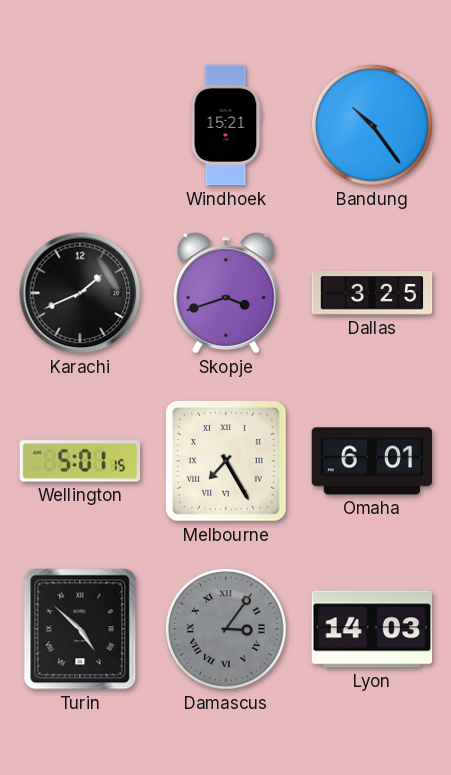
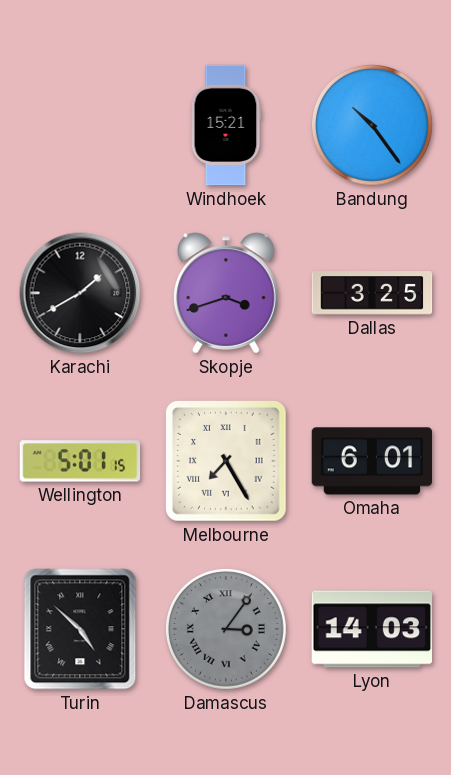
Karachi: 1:41 -> 1:40
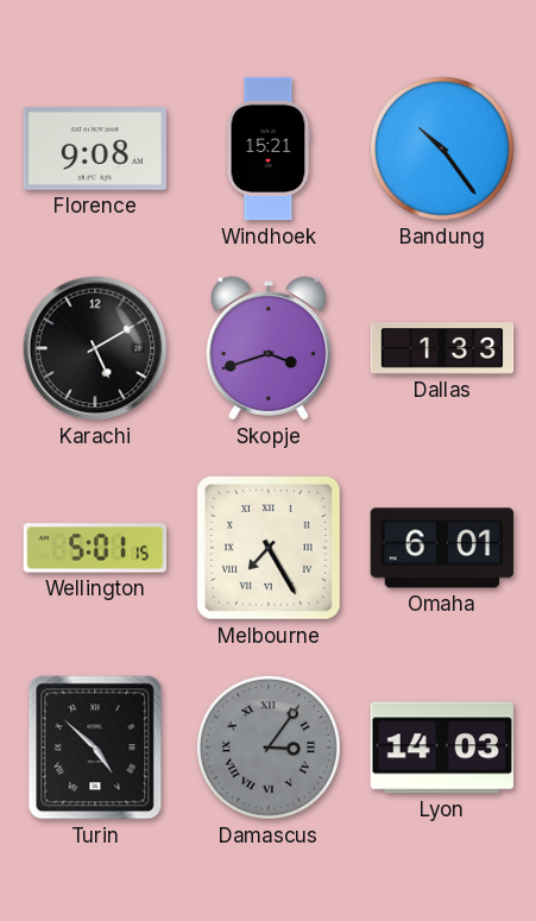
Florence: none -> 9:08
Karachi: 1:40 -> 5:10
Dallas: 3:25 -> 1:33
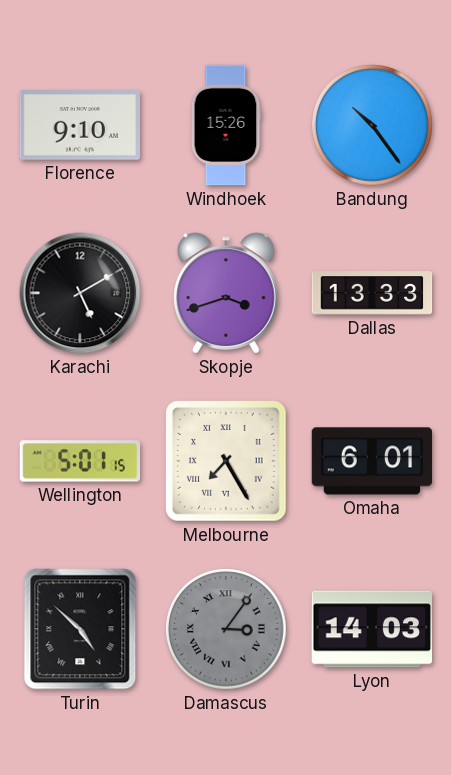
Florence: 9:08 -> 9:10
Windhoek: 15:21 -> 15:26
Dallas: 1:33 -> 13:33
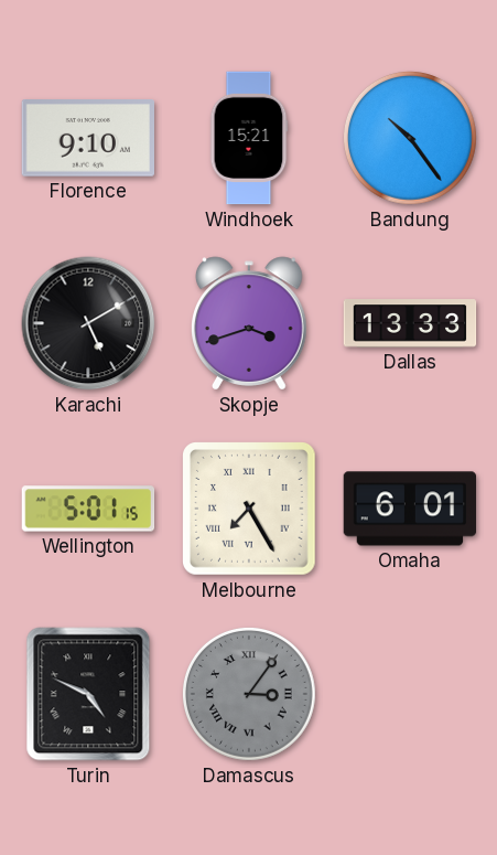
Windhoek: 15:26 -> 15:21
Turin: 4:52 -> 4:49
Lyon: 14:03 -> none
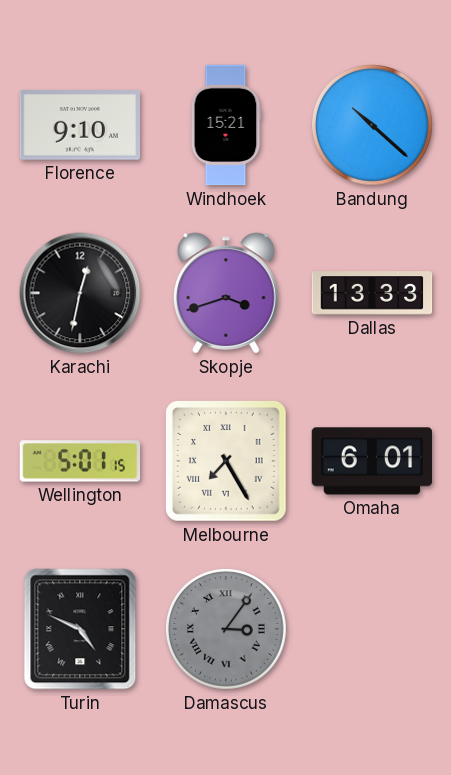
Bandung: 10:24 -> 10:22
Karachi: 5:10 -> 12:32
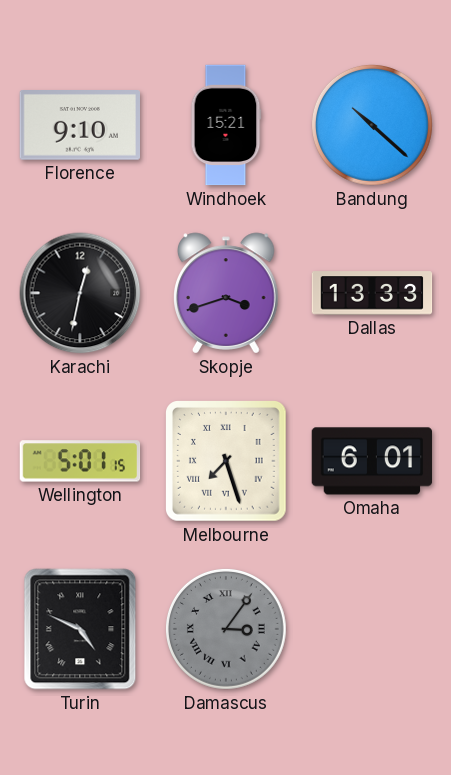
Melbourne: 7:25 -> 7:27
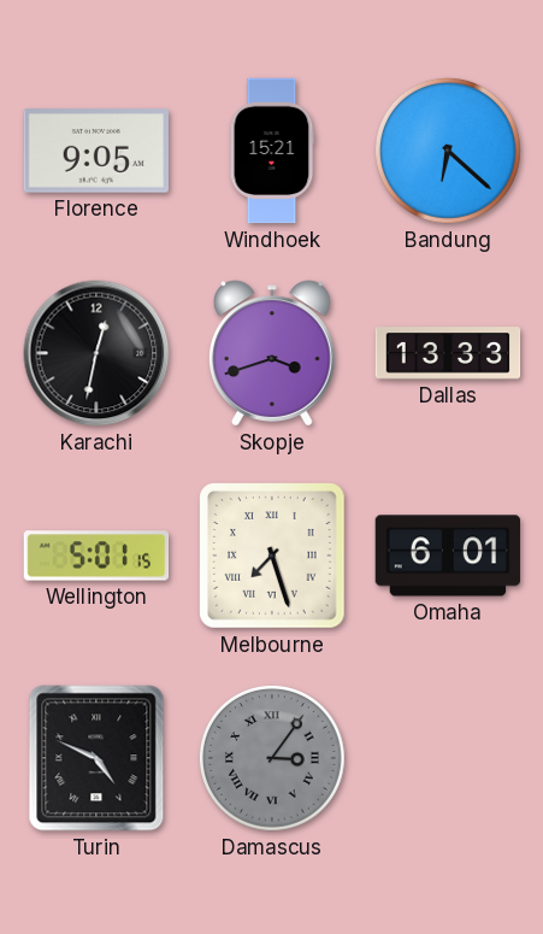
Florence: 9:10 -> 9:05
Bandung: 10:22 -> 6:22
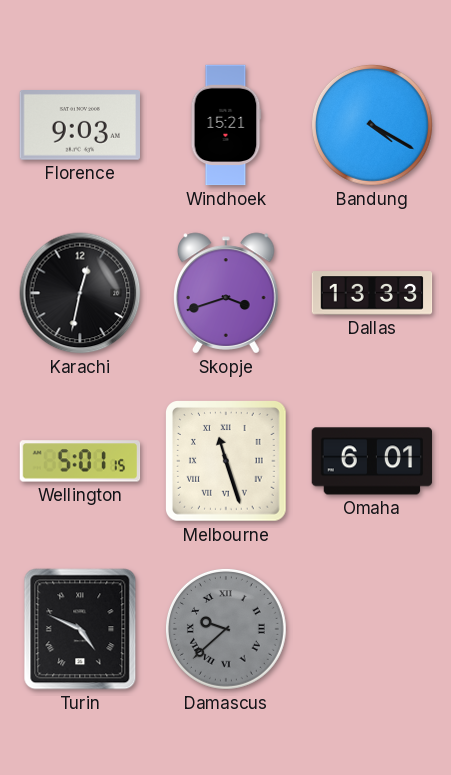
Florence: 9:05 -> 9:03
Bandung: 6:22 -> 4:20
Melbourne: 7:27 -> 11:27
Damascus: 3:06 -> 9:38
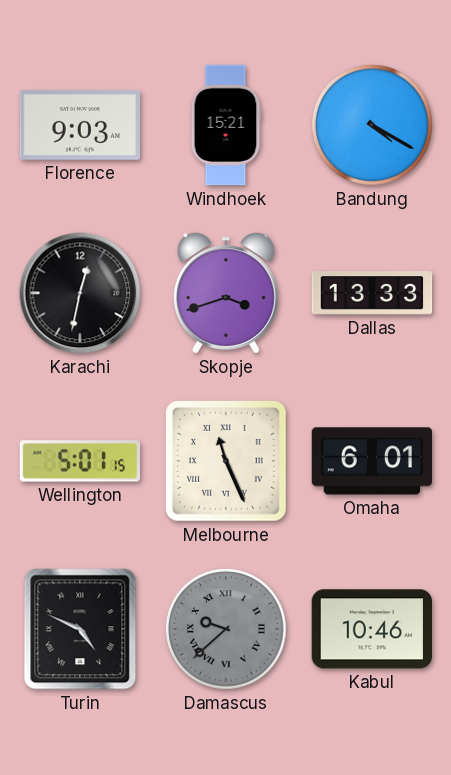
Melbourne: 11:27 -> 11:26
Kabul: none -> 10:46
